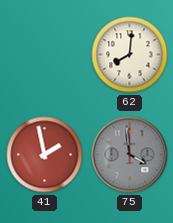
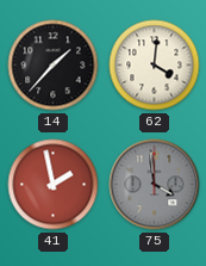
14: none -> 1:37
62: 8:01 -> 4:01
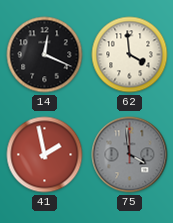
14: 1:37 -> 12:19
62: 4:01 -> 3:59
